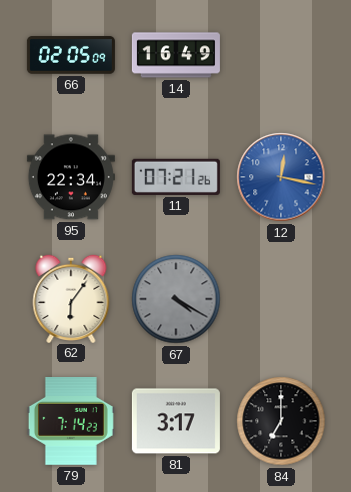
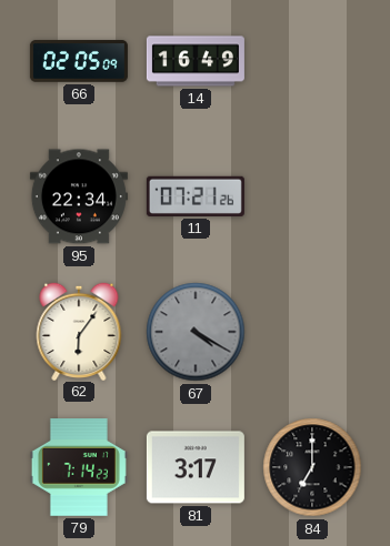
12: 12:17 -> none
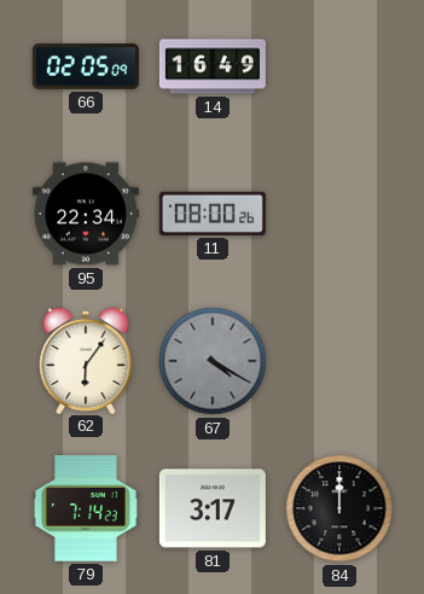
11: 07:21 -> 08:00
84: 7:00 -> 12:00
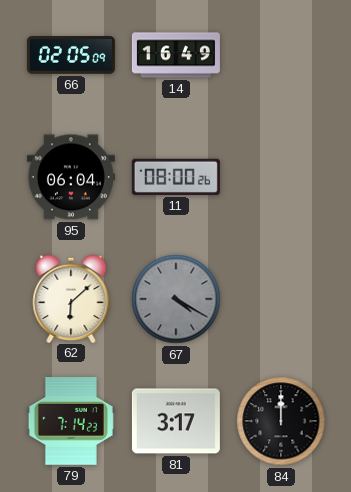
95: 22:34 -> 06:04
62: 6:06 -> 6:08
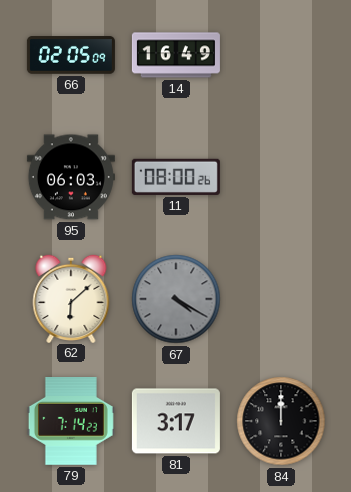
95: 06:04 -> 06:03
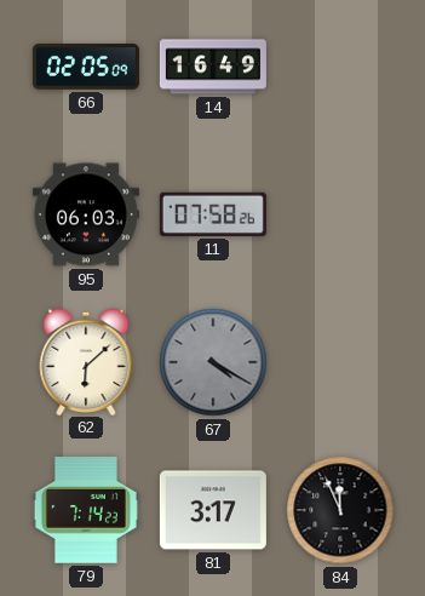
11: 08:00 -> 07:58
84: 12:00 -> 11:56
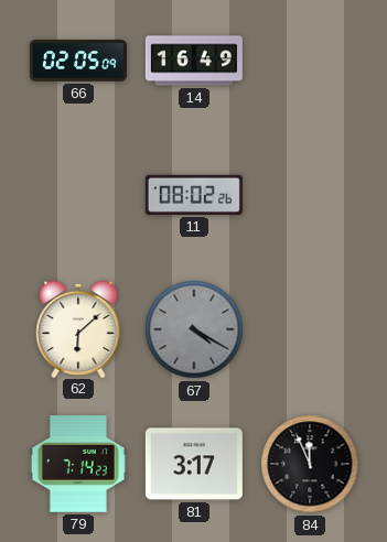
95: 06:03 -> none
11: 07:58 -> 08:02
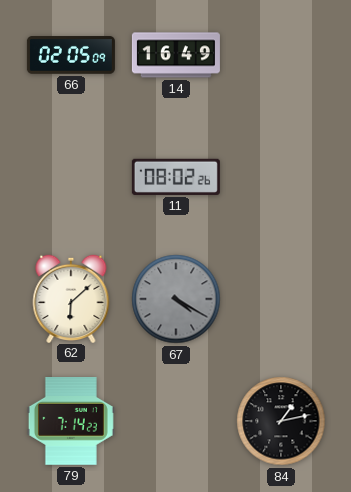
81: 3:17 -> none
84: 11:56 -> 1:13
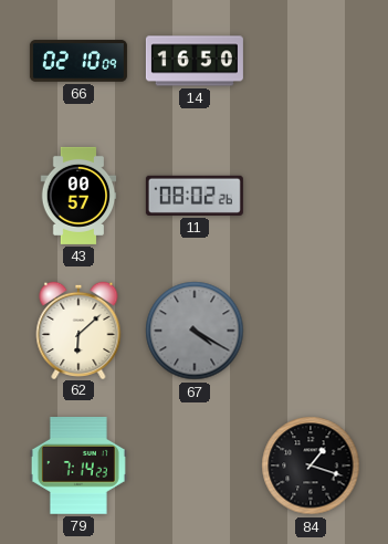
66: 02:05 -> 02:10
14: 16:49 -> 16:50
43: none -> 00:57
84: 1:13 -> 1:18
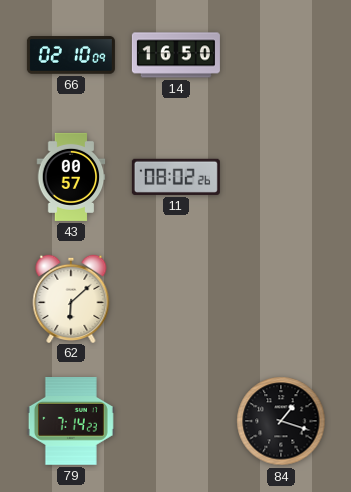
67: 4:20 -> none
